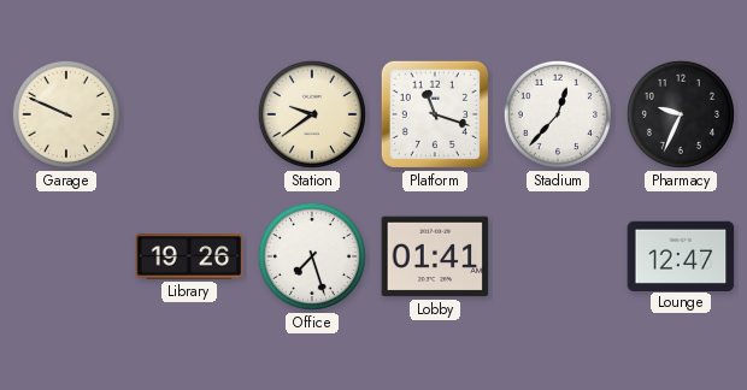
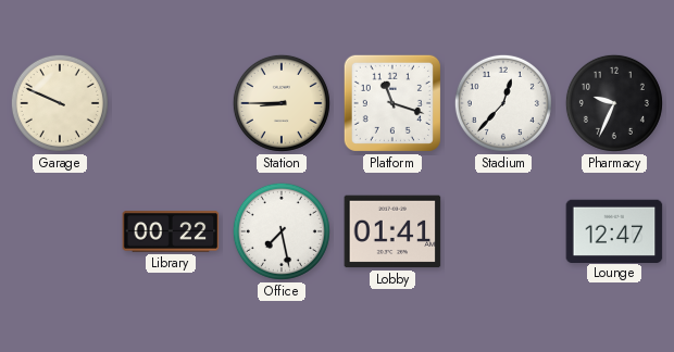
Station: 9:39 -> 8:45
Library: 19:26 -> 00:22
Office: 7:27 -> 7:28
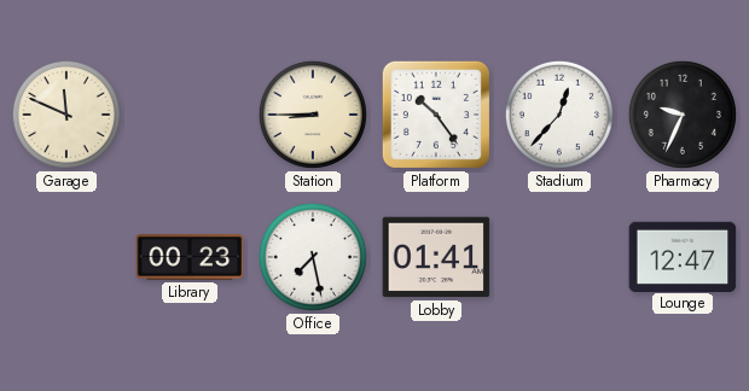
Garage: 9:49 -> 11:49
Platform: 11:18 -> 10:24
Library: 00:22 -> 00:23
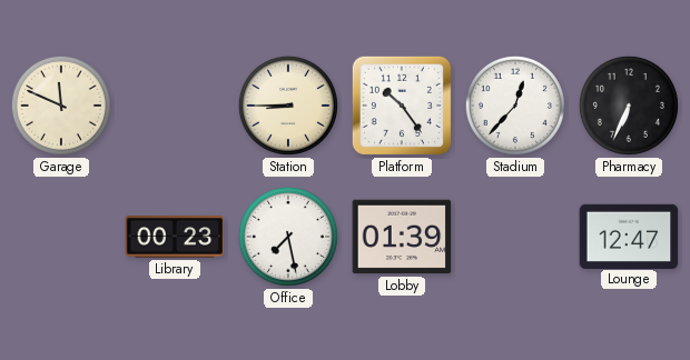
Pharmacy: 9:34 -> 6:34
Lobby: 01:41 -> 01:39
